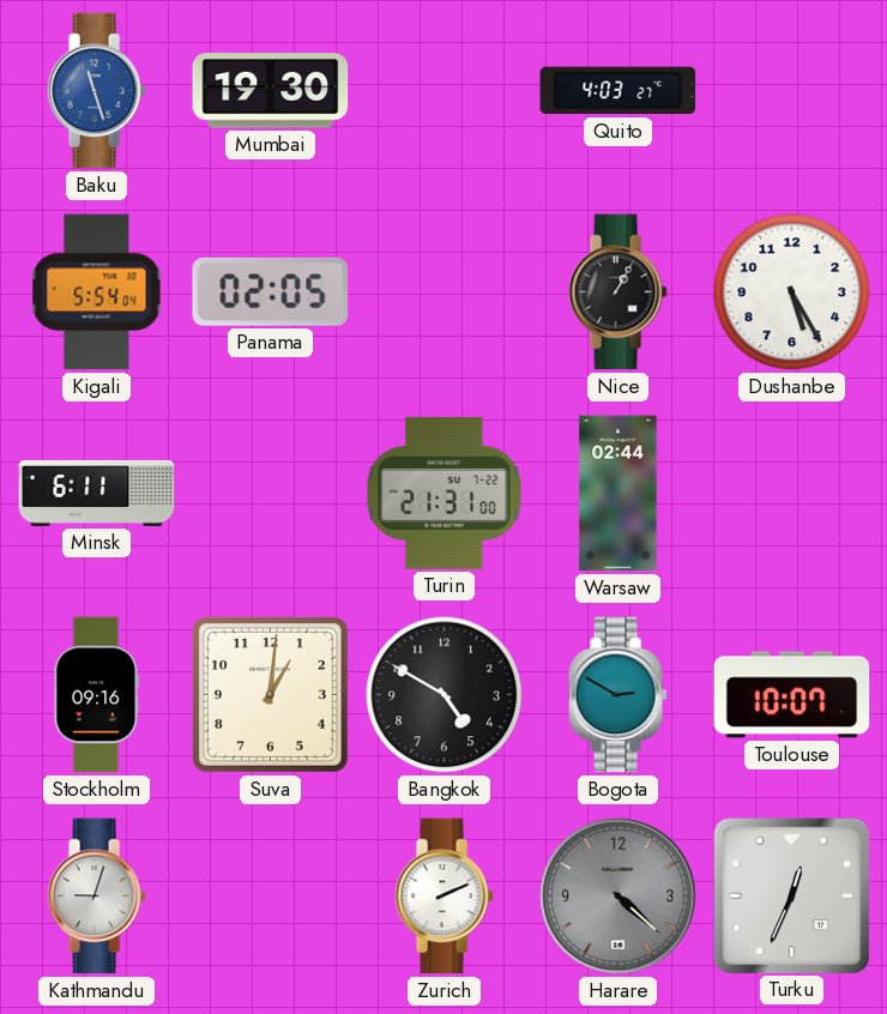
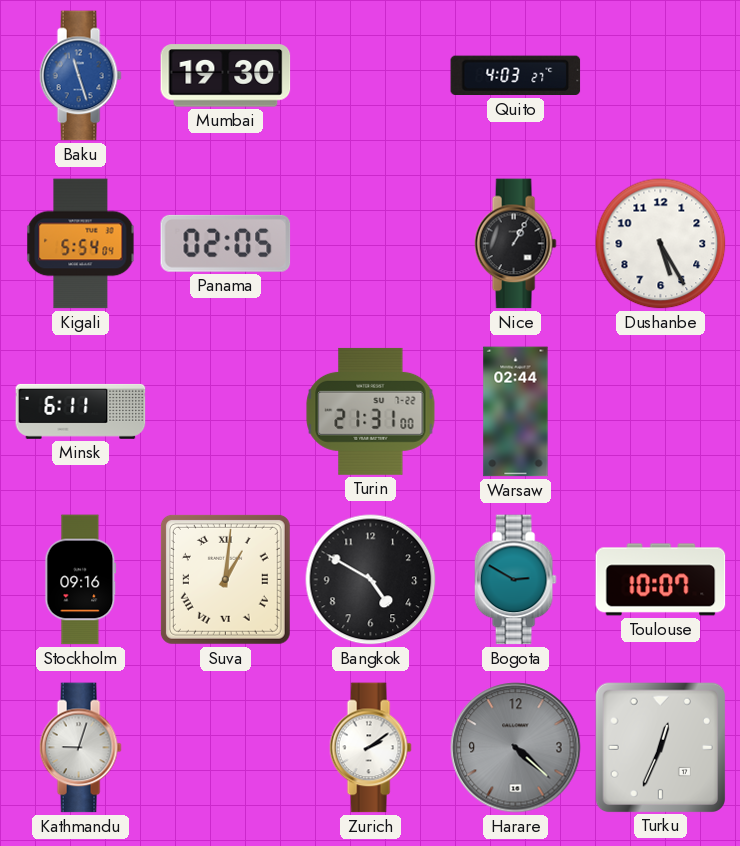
Suva numerals: Arabic -> Roman
Zurich: 2:11 -> 2:09
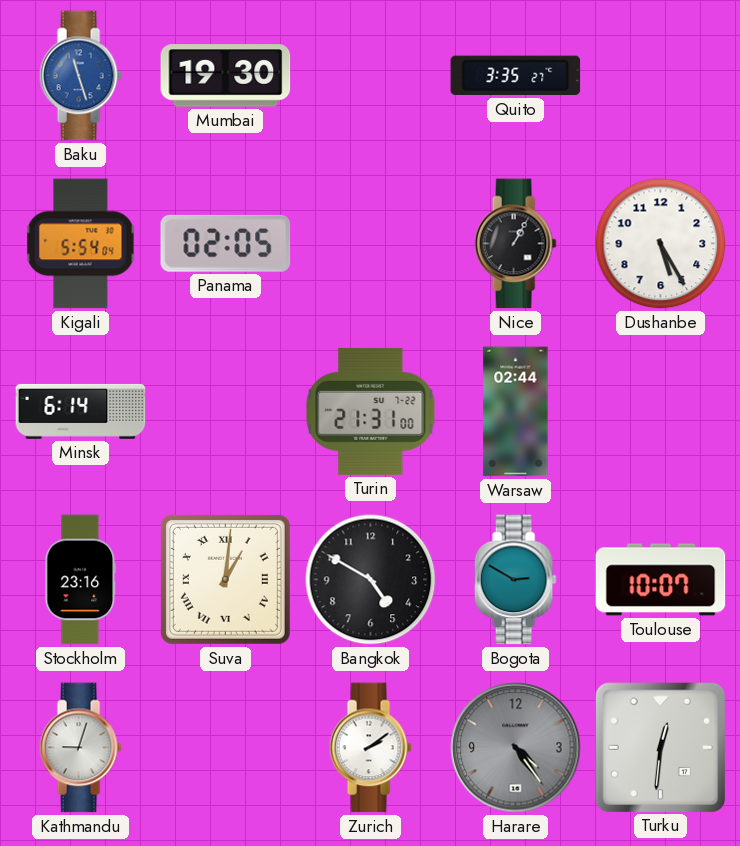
Quito: 4:03 -> 3:35
Minsk: 6:11 -> 6:14
Stockholm: 09:16 -> 23:16
Harare: 4:22 -> 4:24
Turku: 12:34 -> 12:31
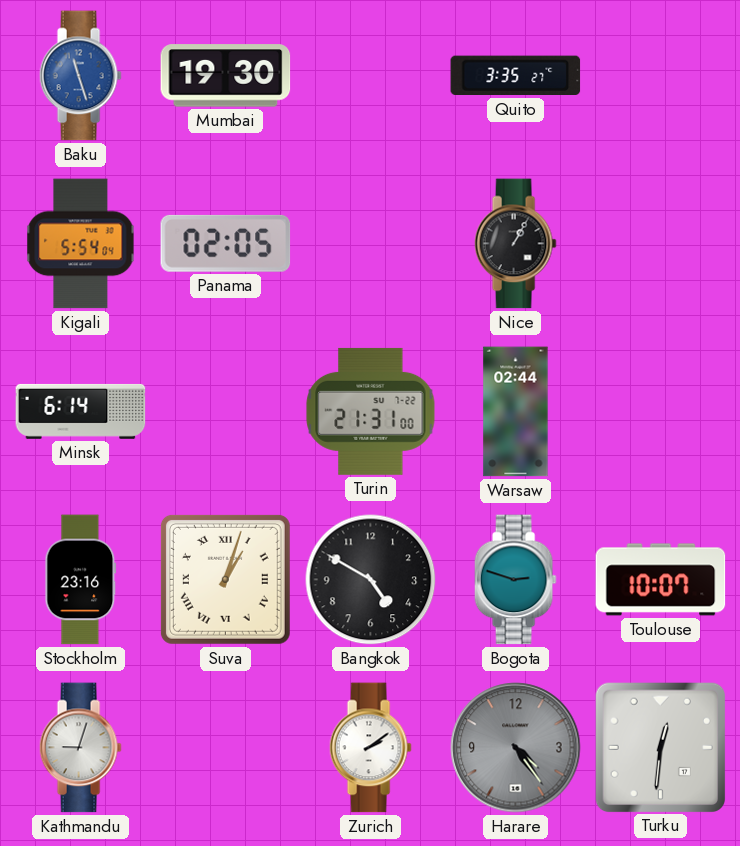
Dushanbe: 5:25 -> none
Suva: 1:01 -> 1:03
Bogota: 2:50 -> 2:48
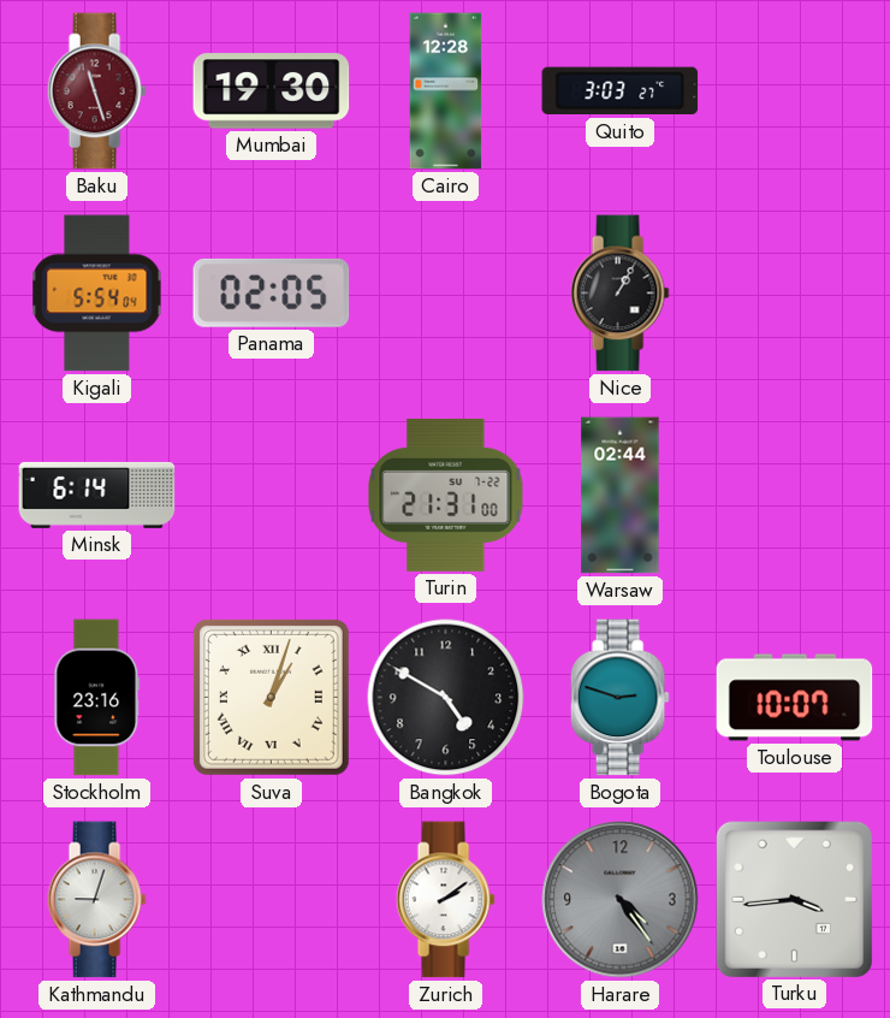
Baku dial: blue -> burgundy
Cairo: none -> 12:28
Quito: 3:35 -> 3:03
Turku: 12:31 -> 3:44
